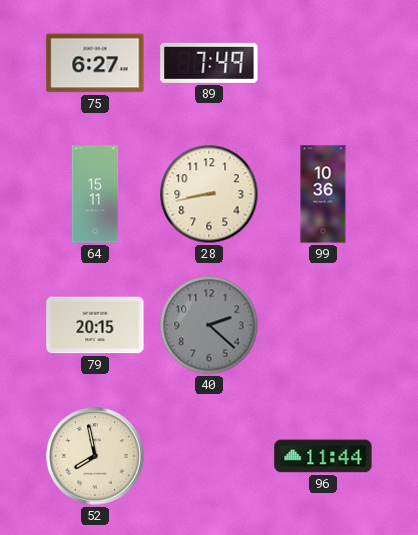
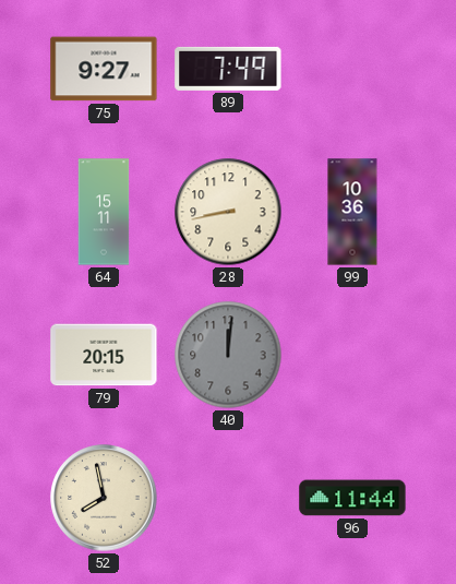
75: 6:27 -> 9:27
40: 2:22 -> 12:01
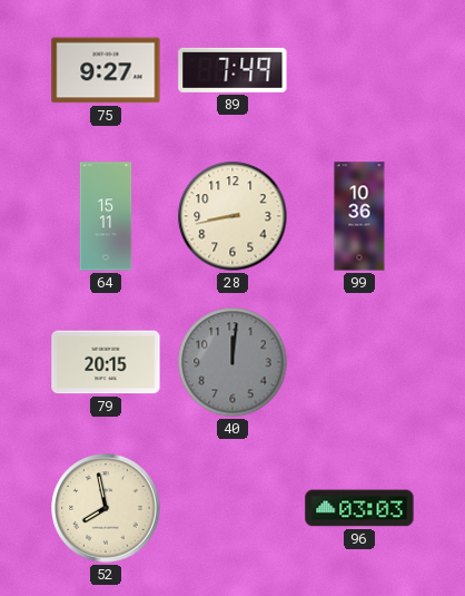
96: 11:44 -> 03:03
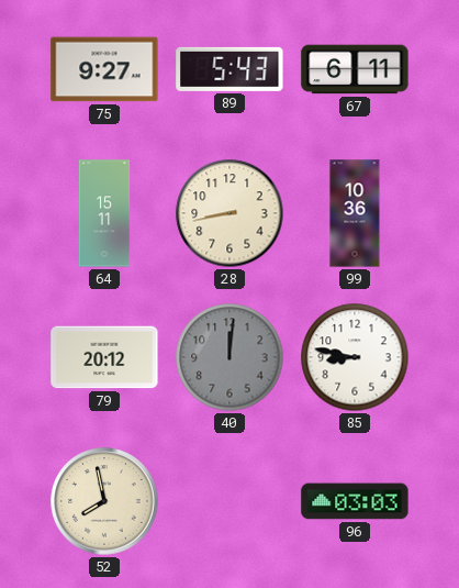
89: 7:49 -> 5:43
67: none -> 6:11
79: 20:15 -> 20:12
85: none -> 8:47
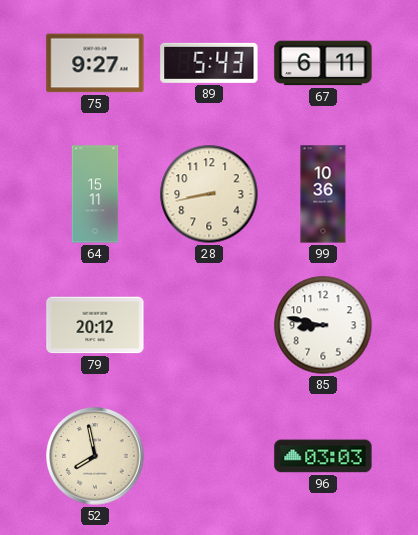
40: 12:01 -> none
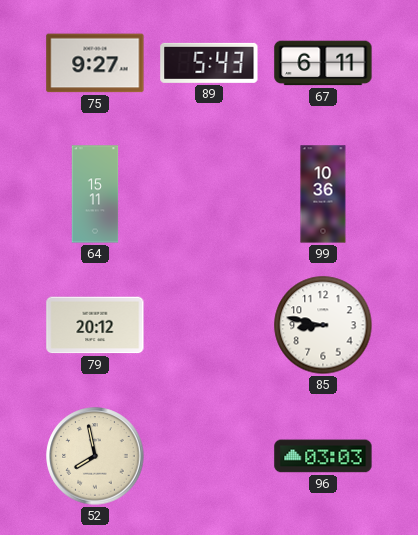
28: 8:43 -> none
